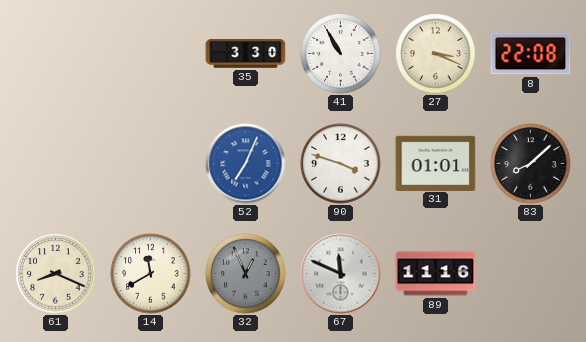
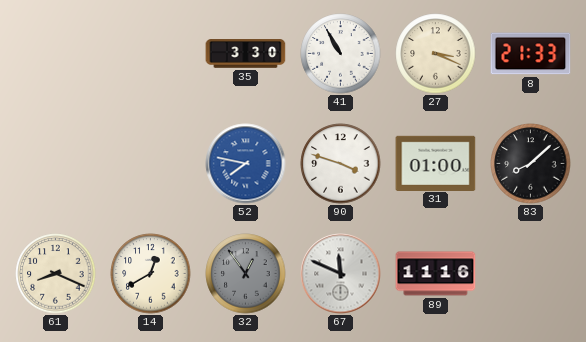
8: 22:08 -> 21:33
52: 7:04 -> 7:47
31: 01:01 -> 01:00
14: 11:40 -> 12:40
32: 12:56 -> 12:54
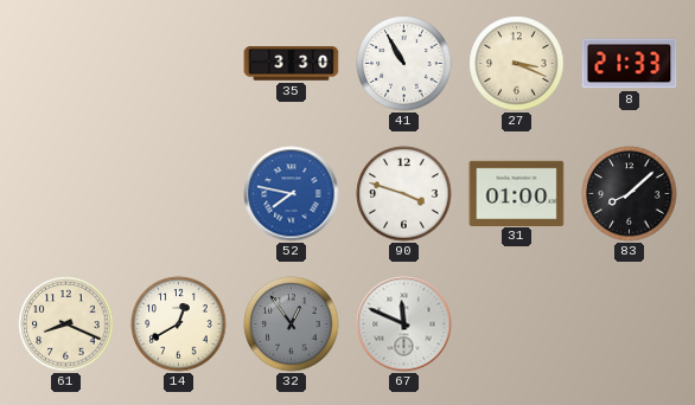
89: 11:16 -> none
